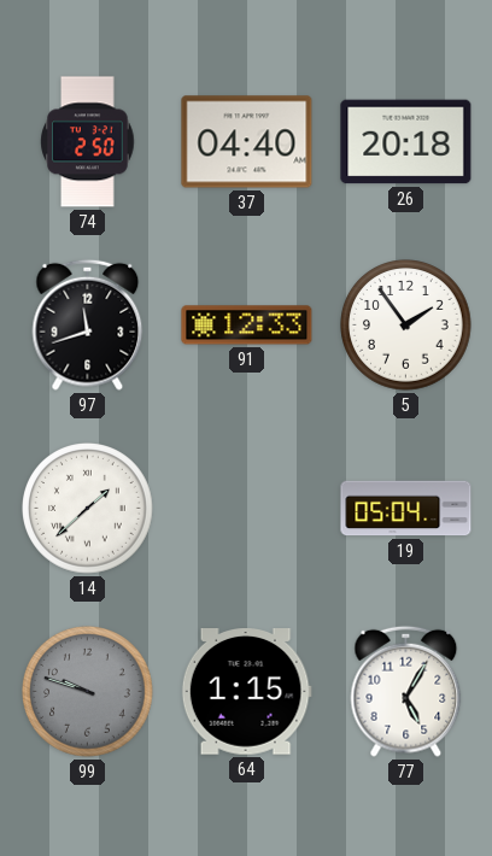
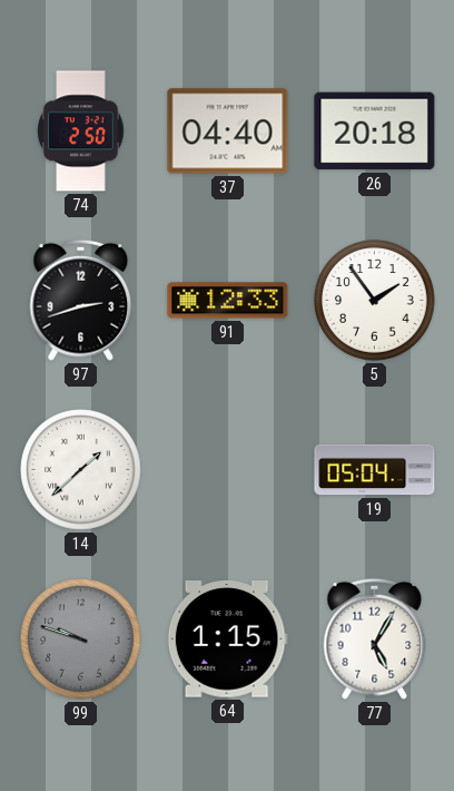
97: 11:42 -> 2:42
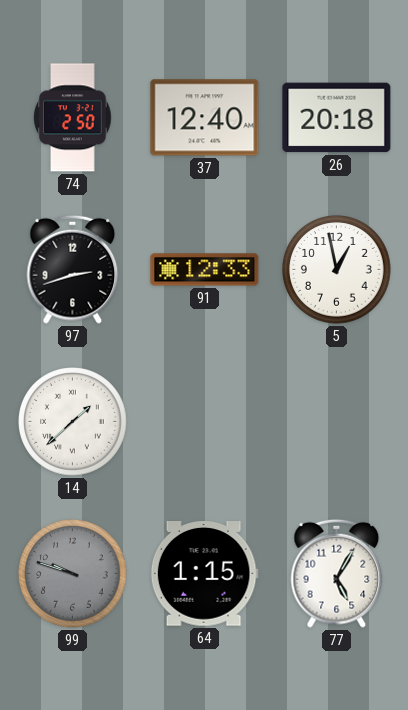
37: 04:40 -> 12:40
5: 1:54 -> 12:58
19: 05:04 -> none
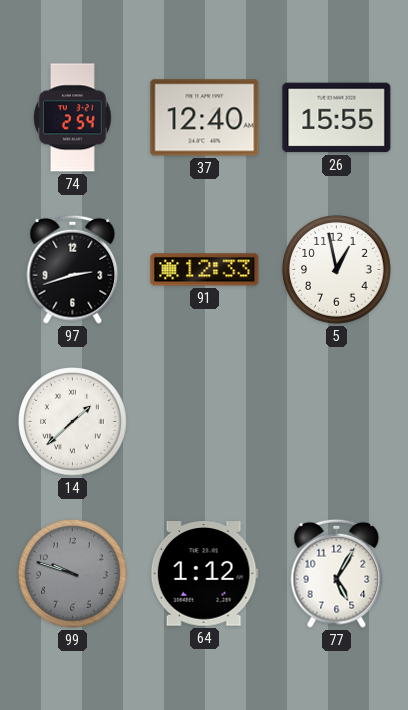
74: 2:50 -> 2:54
26: 20:18 -> 15:55
64: 1:15 -> 1:12
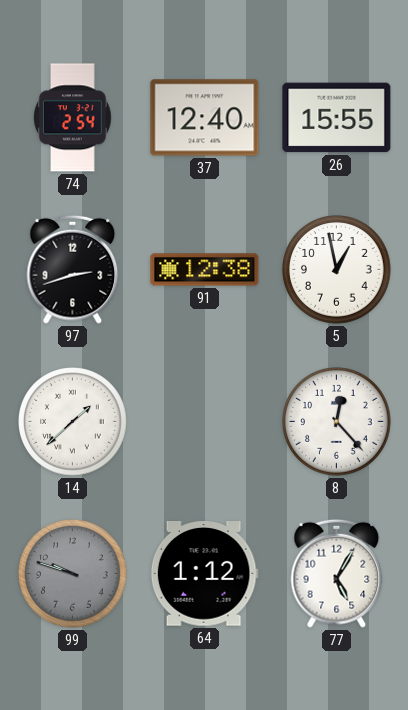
91: 12:33 -> 12:38
8: none -> 12:23
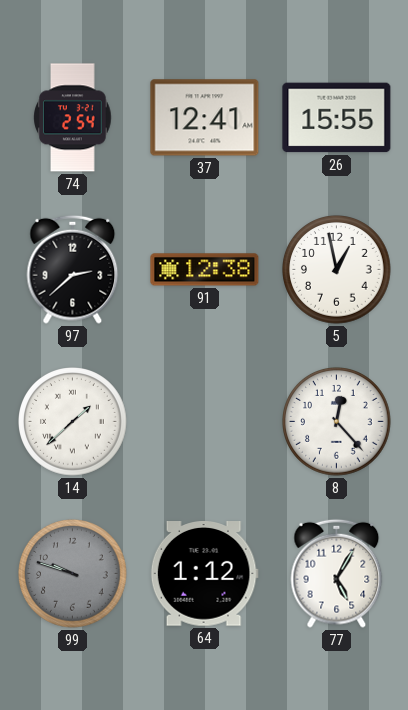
37: 12:40 -> 12:41
97: 2:42 -> 2:38
